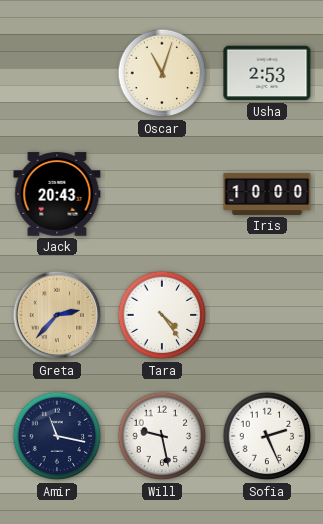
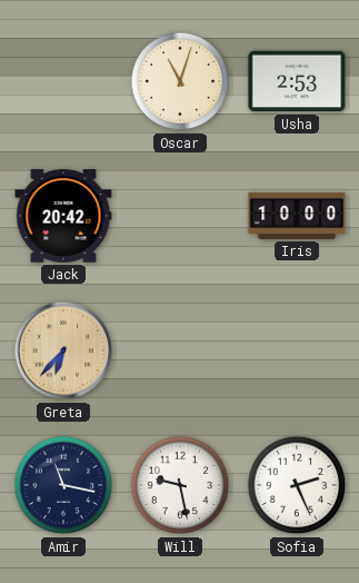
Jack: 20:43 -> 20:42
Greta: 2:37 -> 6:37
Tara: 4:24 -> none
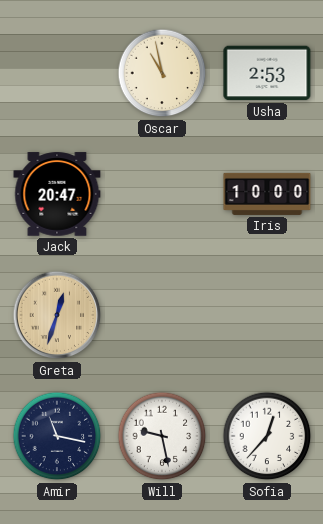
Oscar: 11:03 -> 10:58
Jack: 20:42 -> 20:47
Greta: 6:37 -> 12:33
Sofia: 2:26 -> 12:37
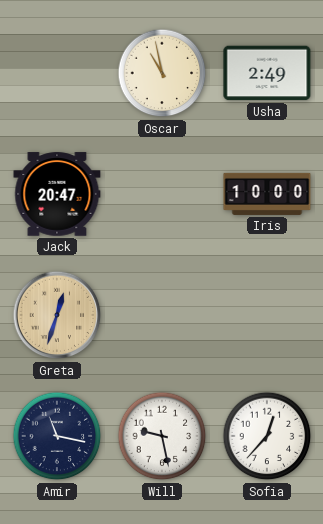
Usha: 2:53 -> 2:49
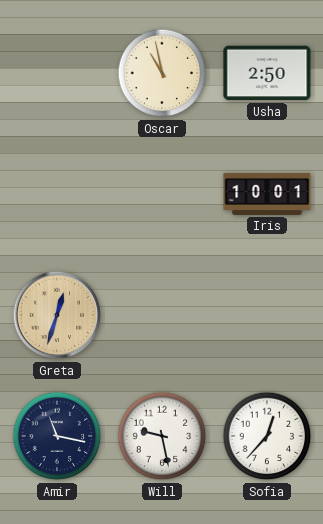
Usha: 2:49 -> 2:50
Jack: 20:47 -> none
Iris: 10:00 -> 10:01
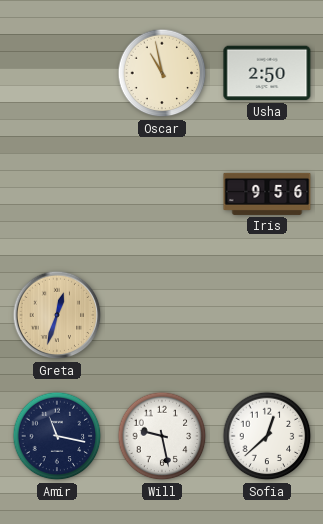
Iris: 10:01 -> 9:56
Sofia: 12:37 -> 12:38
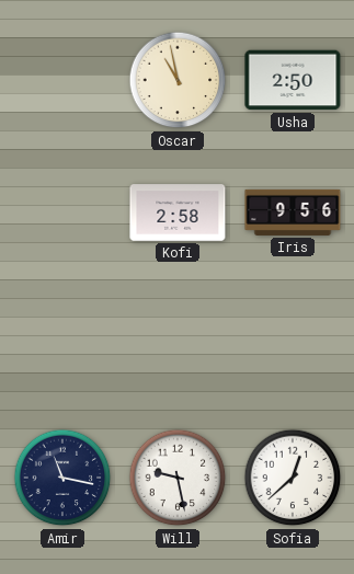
Kofi: none -> 2:58
Greta: 12:33 -> none
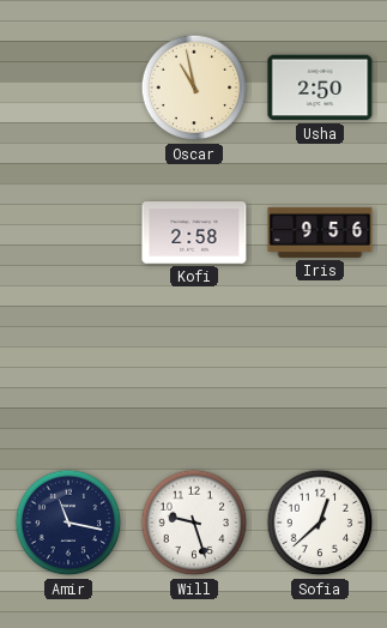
Will: 9:28 -> 9:27
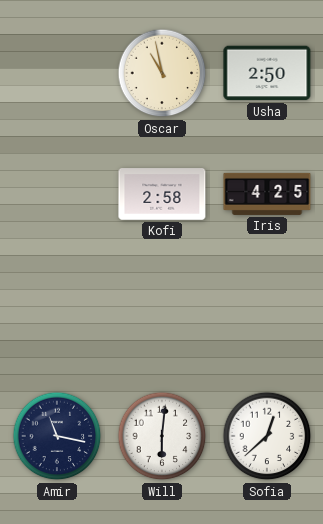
Iris: 9:56 -> 4:25
Will: 9:27 -> 6:01
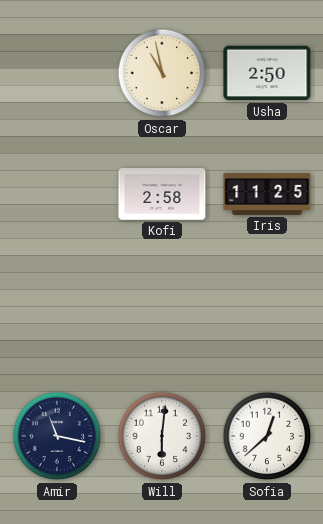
Iris: 4:25 -> 11:25
